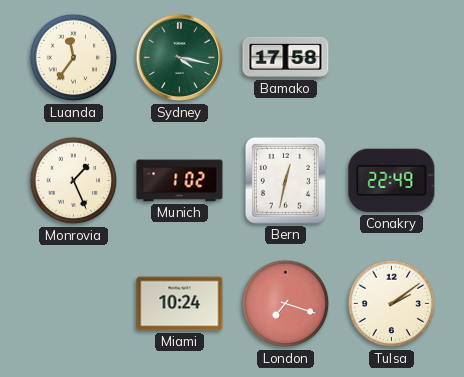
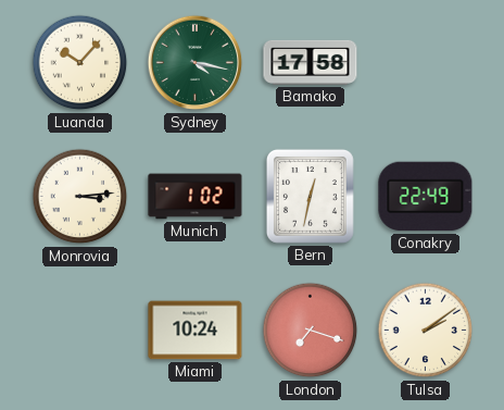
Luanda: 11:36 -> 10:07
Monrovia: 1:26 -> 3:14
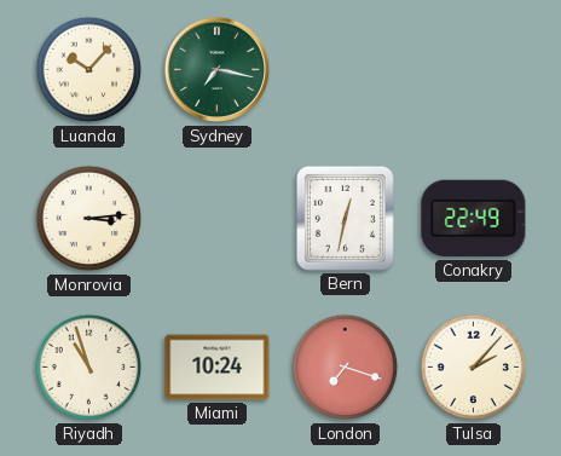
Sydney: 4:17 -> 7:17
Bamako: 17:58 -> none
Munich: 1:02 -> none
Riyadh: none -> 10:57
Tulsa: 2:09 -> 2:07
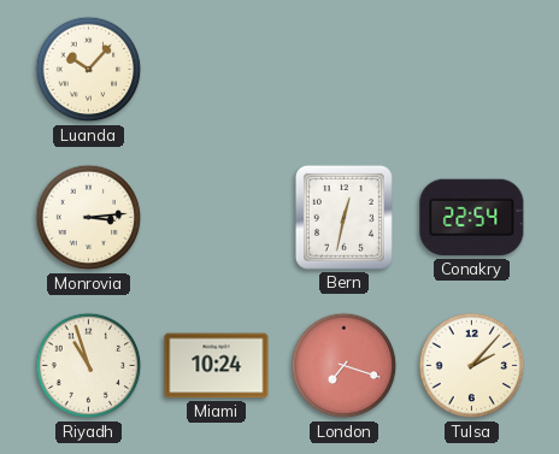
Sydney: 7:17 -> none
Conakry: 22:49 -> 22:54
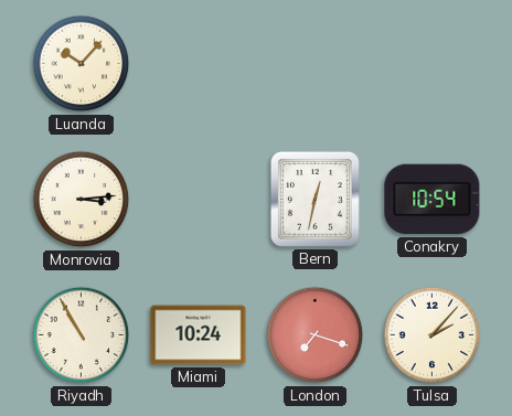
Conakry: 22:54 -> 10:54
Riyadh: 10:57 -> 10:55
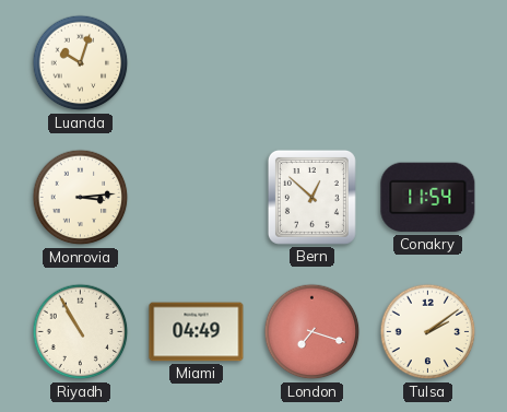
Luanda: 10:07 -> 10:03
Bern: 12:32 -> 12:52
Conakry: 10:54 -> 11:54
Miami: 10:24 -> 04:49
Tulsa: 2:07 -> 2:09
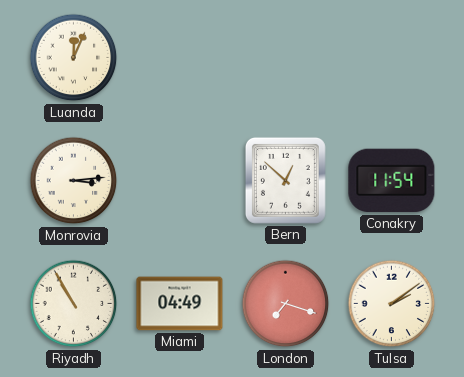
Luanda: 10:03 -> 12:04
